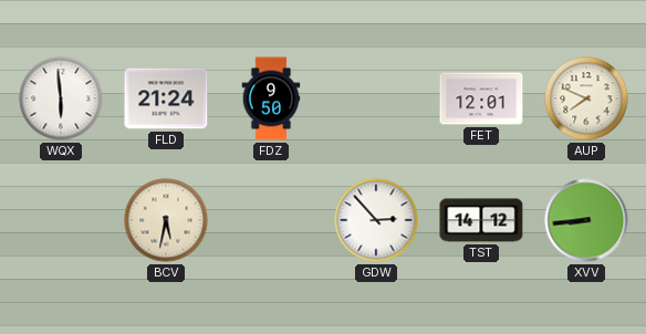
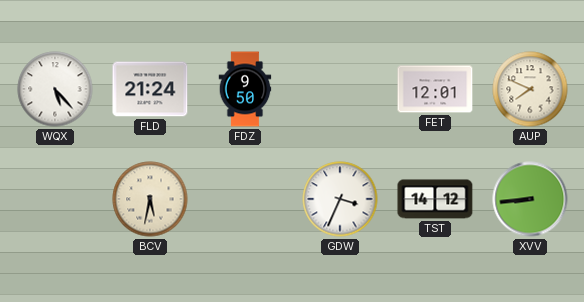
WQX: 5:59 -> 5:23
GDW: 2:53 -> 3:34
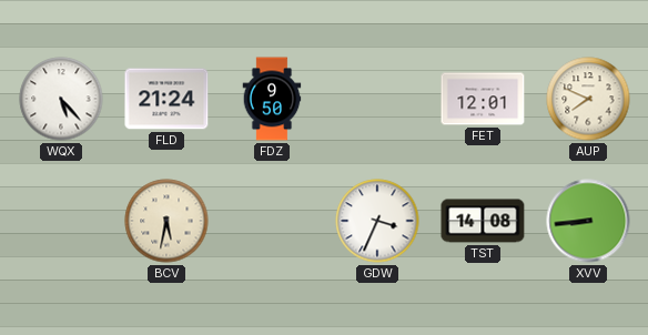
TST: 14:12 -> 14:08
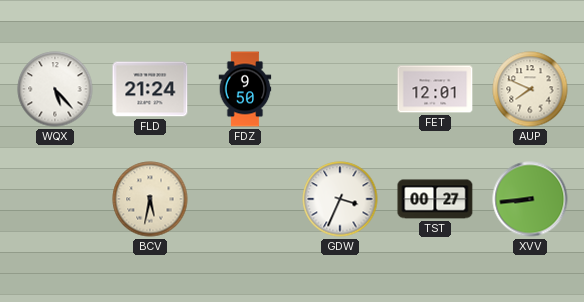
TST: 14:08 -> 00:27
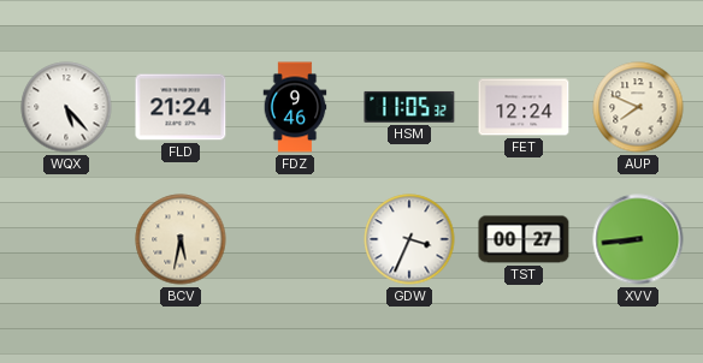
FDZ: 9:50 -> 9:46
HSM: none -> 11:05
FET: 12:01 -> 12:24
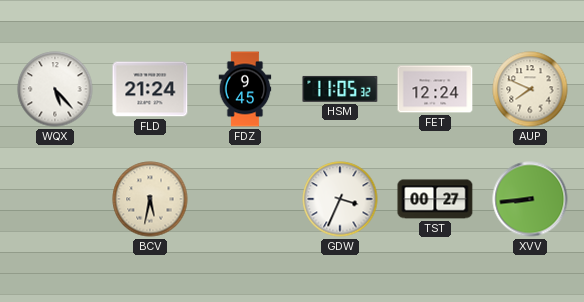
FDZ: 9:46 -> 9:45
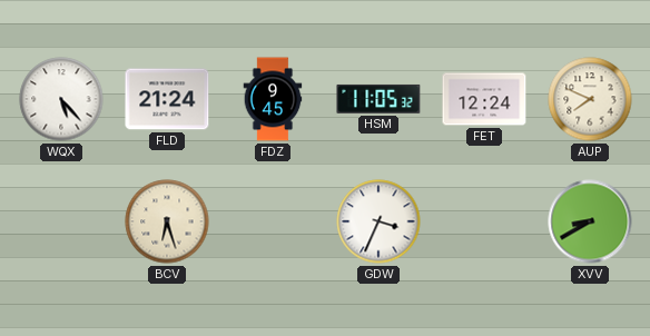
BCV: 5:32 -> 6:27
TST: 00:27 -> none
XVV: 8:44 -> 8:40
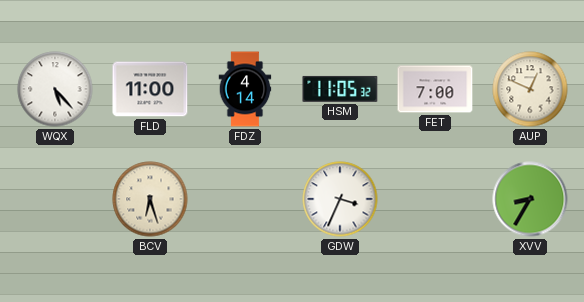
FLD: 21:24 -> 11:00
FDZ: 9:45 -> 4:14
FET: 12:24 -> 7:00
AUP: 7:49 -> 12:49
XVV: 8:40 -> 8:35
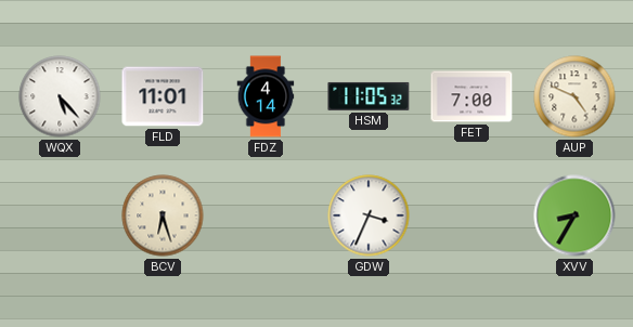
FLD: 11:00 -> 11:01
AUP: 12:49 -> 4:49
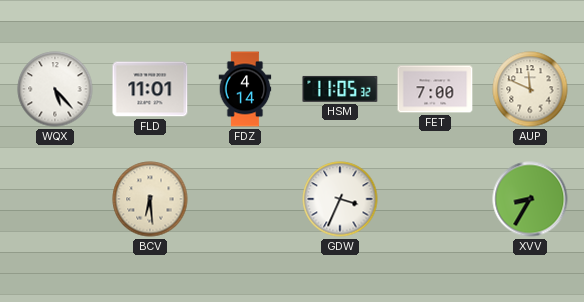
AUP: 4:49 -> 11:49
BCV: 6:27 -> 6:29
